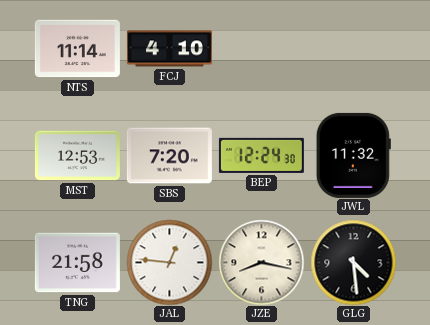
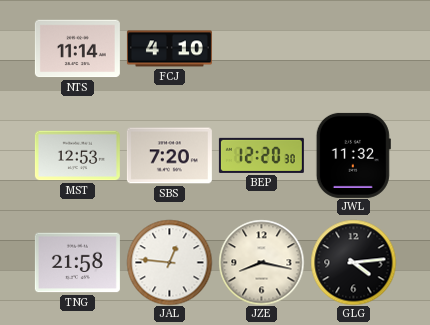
BEP: 12:24 -> 12:20
GLG: 4:29 -> 4:14
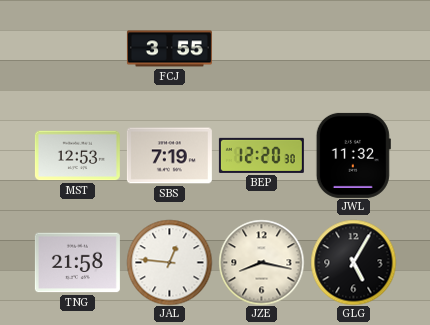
NTS: 11:14 -> none
FCJ: 4:10 -> 3:55
SBS: 7:20 -> 7:19
GLG: 4:14 -> 5:05
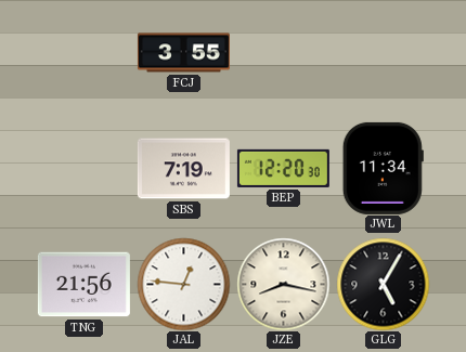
MST: 12:53 -> none
JWL: 11:32 -> 11:34
TNG: 21:58 -> 21:56
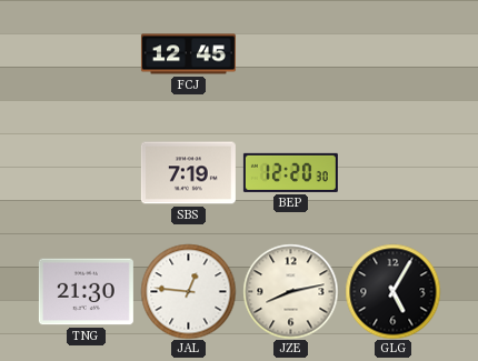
FCJ: 3:55 -> 12:45
JWL: 11:34 -> none
TNG: 21:56 -> 21:30
JZE: 8:17 -> 8:13
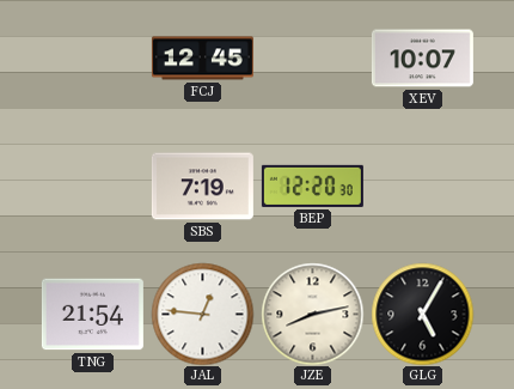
XEV: none -> 10:07
TNG: 21:30 -> 21:54
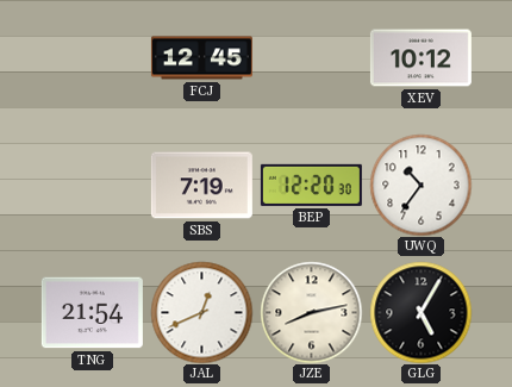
XEV: 10:07 -> 10:12
UWQ: none -> 10:36
JAL: 12:46 -> 12:41
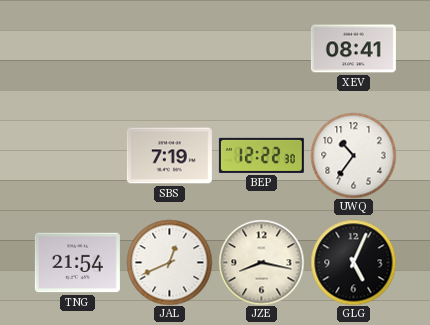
FCJ: 12:45 -> none
XEV: 10:12 -> 08:41
BEP: 12:20 -> 12:22
JZE: 8:13 -> 8:17
GLG: 5:05 -> 5:04
